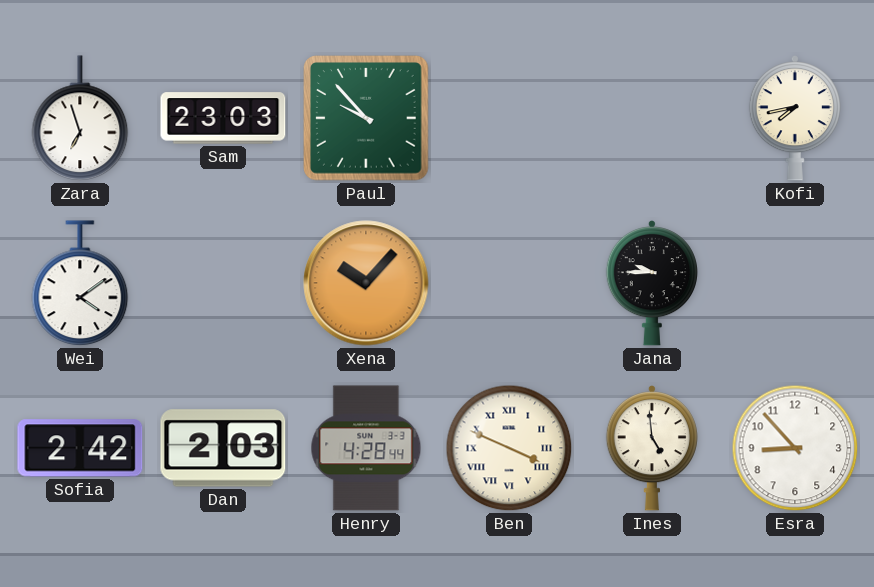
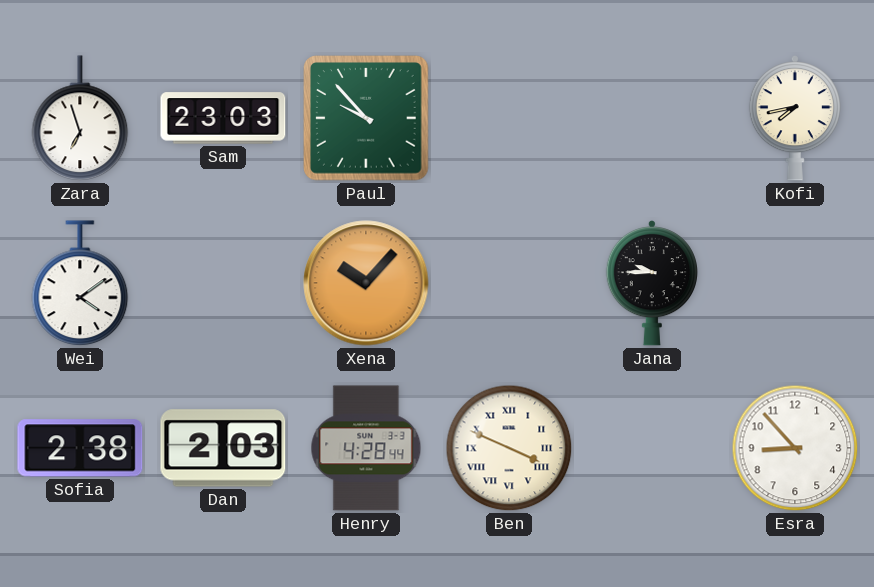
Sofia: 2:42 -> 2:38
Ines: 4:59 -> none
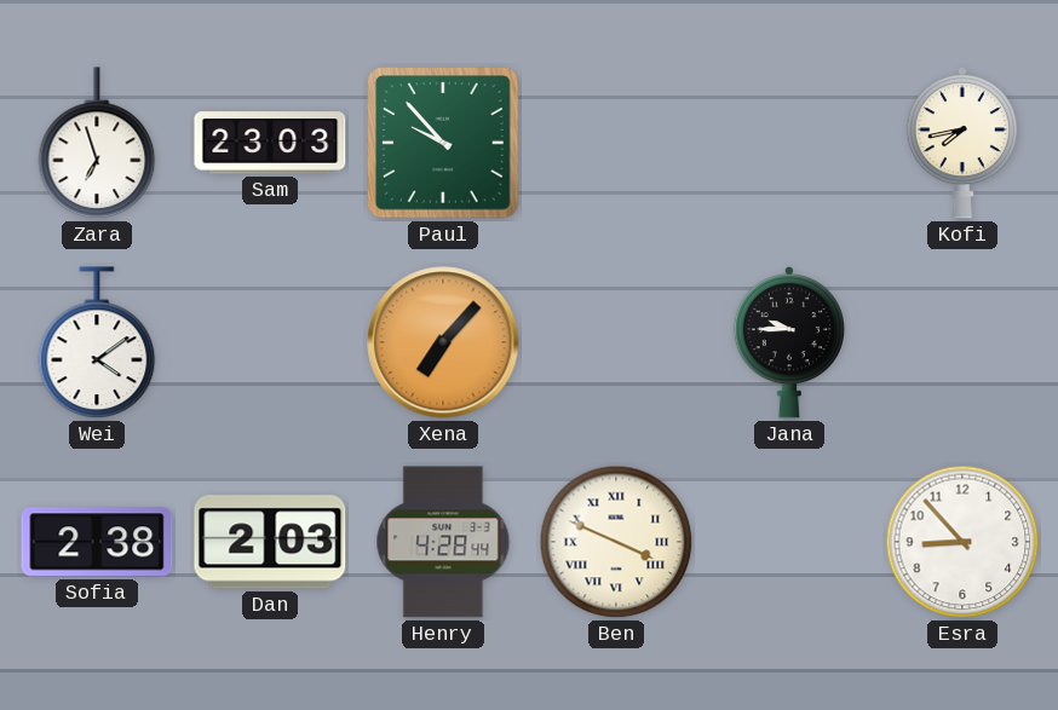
Xena: 10:07 -> 7:07
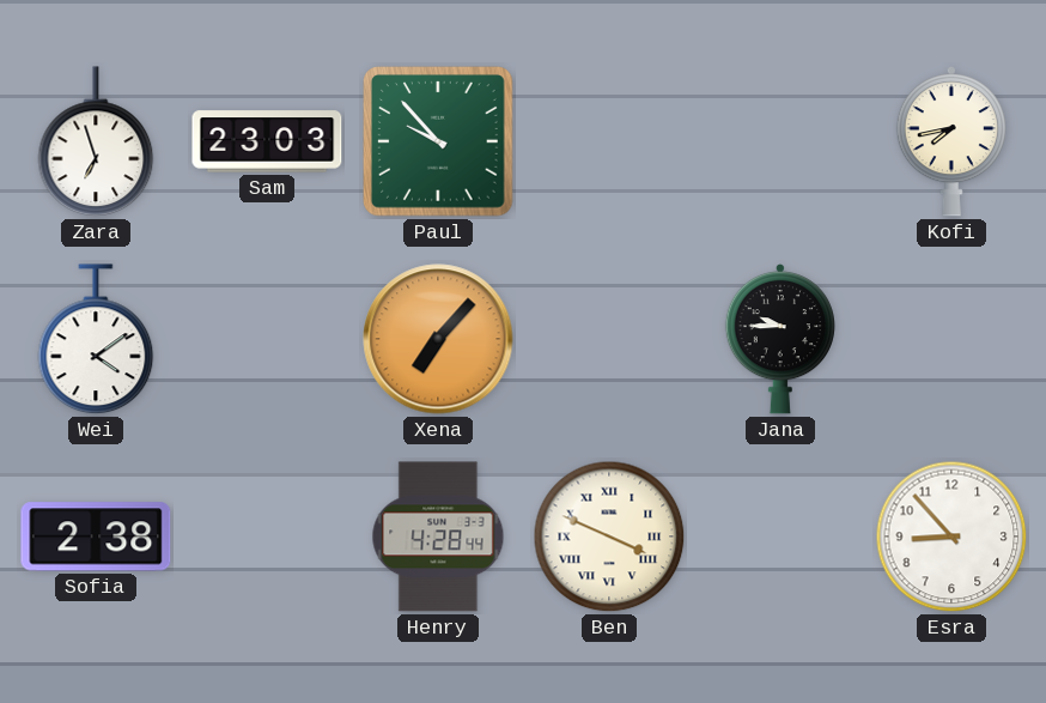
Dan: 2:03 -> none
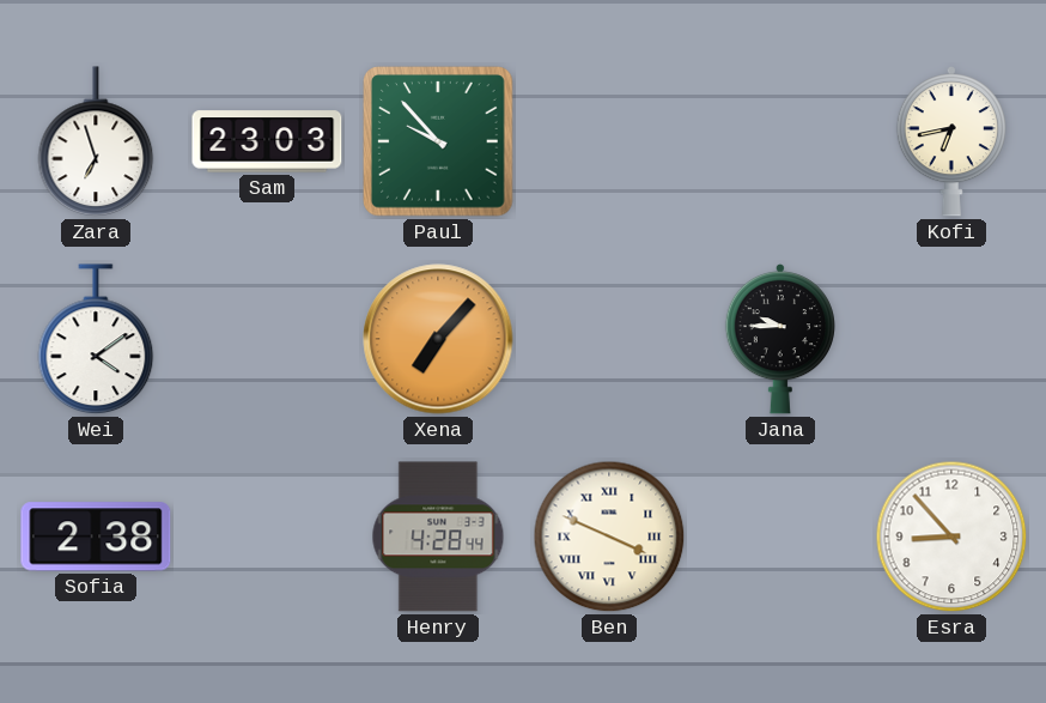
Kofi: 7:43 -> 6:43
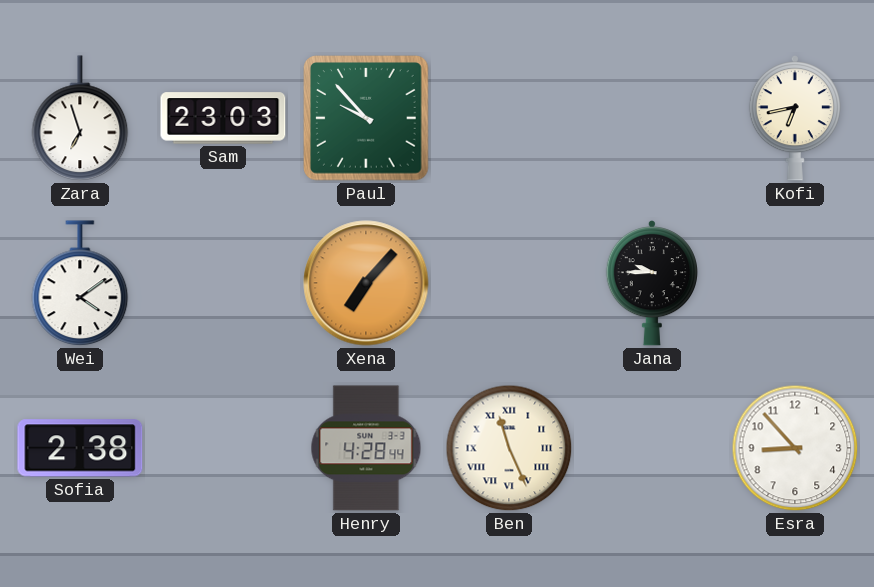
Ben: 3:49 -> 11:26
